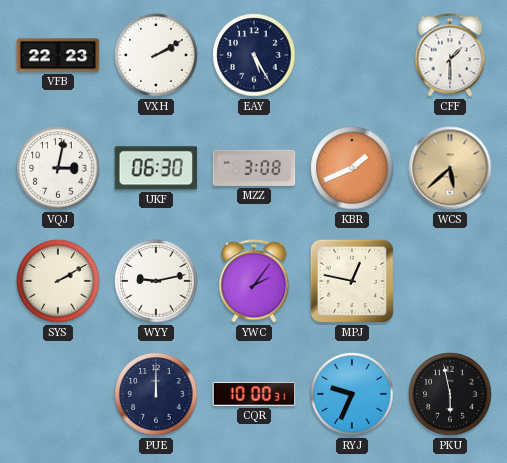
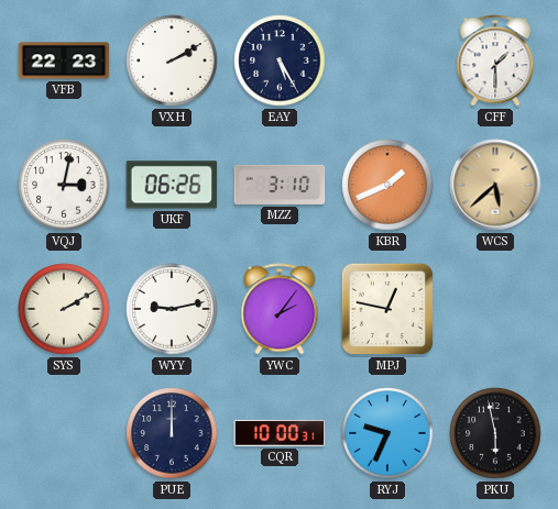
UKF: 06:30 -> 06:26
MZZ: 3:08 -> 3:10
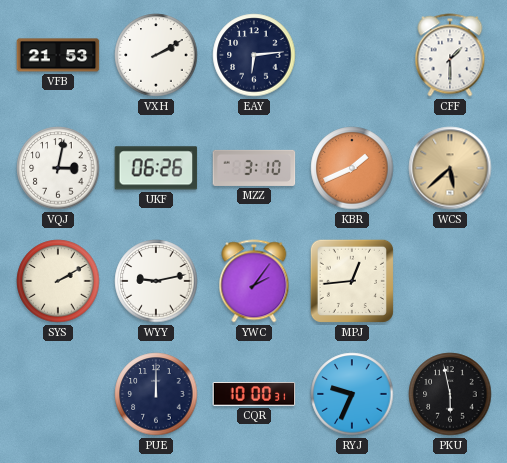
VFB: 22:23 -> 21:53
EAY: 5:25 -> 6:14
MPJ: 12:47 -> 12:44
